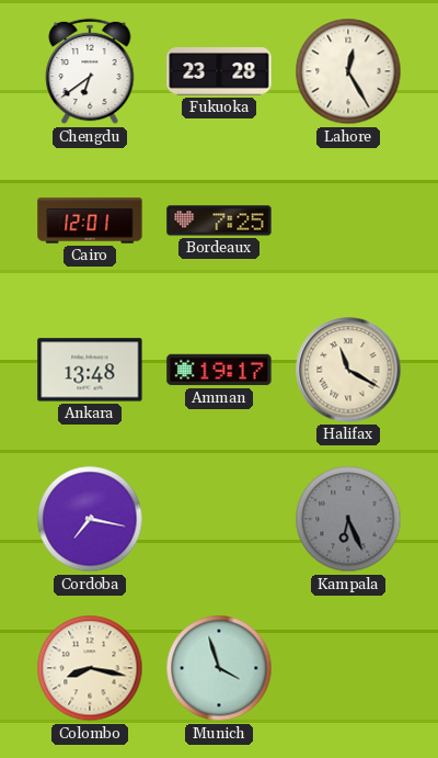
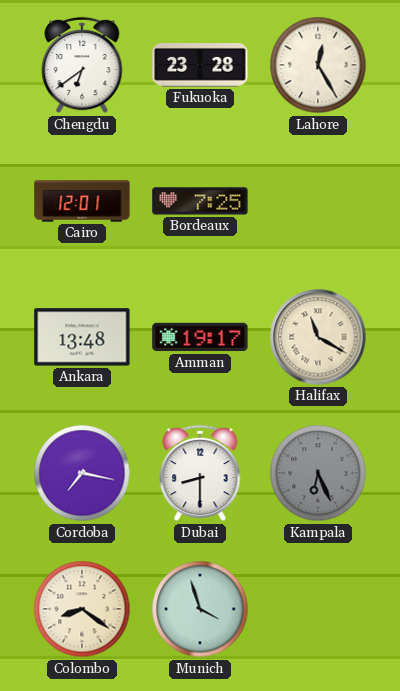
Dubai: none -> 8:30
Colombo: 8:17 -> 8:21
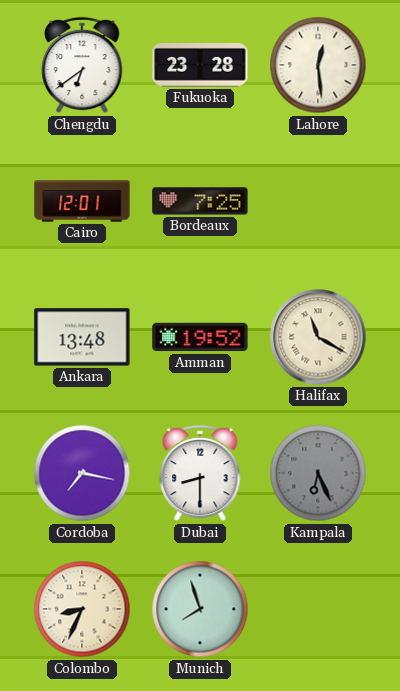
Lahore: 12:25 -> 12:29
Amman: 19:17 -> 19:52
Colombo: 8:21 -> 8:34
Munich: 3:57 -> 7:57
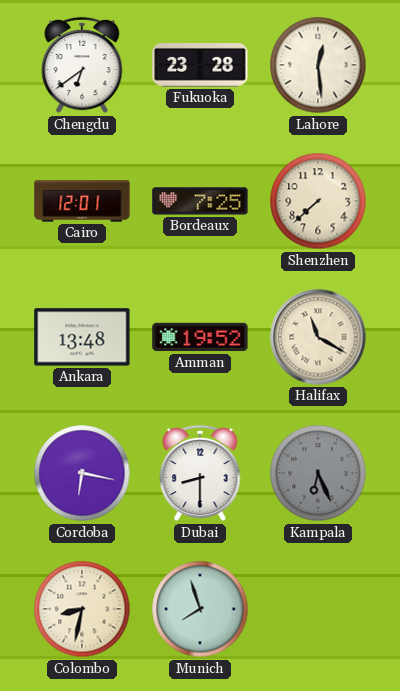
Shenzhen: none -> 7:38
Cordoba: 7:17 -> 6:17
Colombo: 8:34 -> 8:32
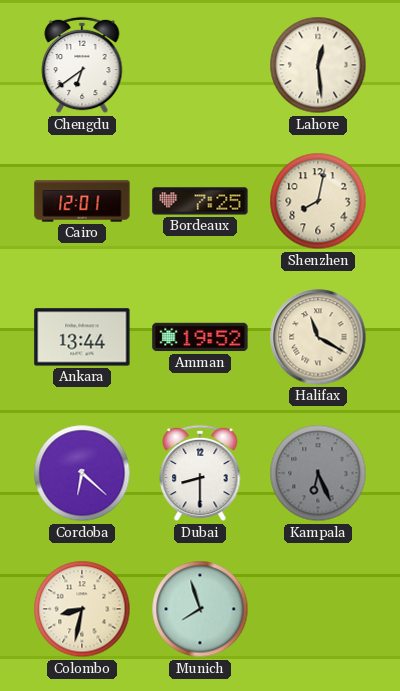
Fukuoka: 23:28 -> none
Shenzhen: 7:38 -> 8:02
Ankara: 13:48 -> 13:44
Cordoba: 6:17 -> 6:22
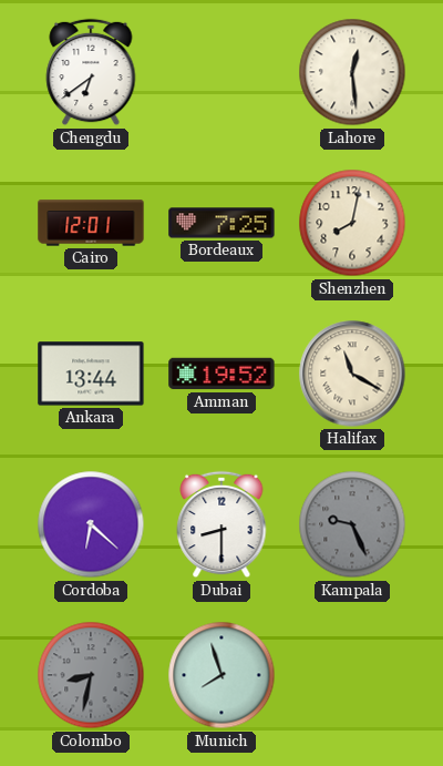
Kampala: 6:26 -> 9:26
Colombo dial: cream -> grey
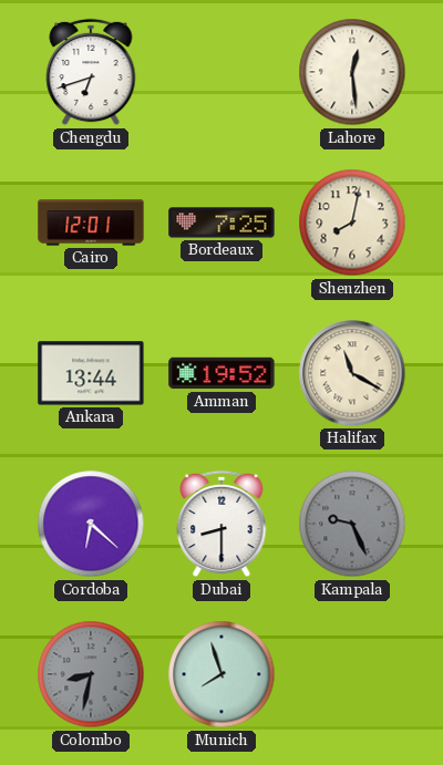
Chengdu: 6:39 -> 6:42
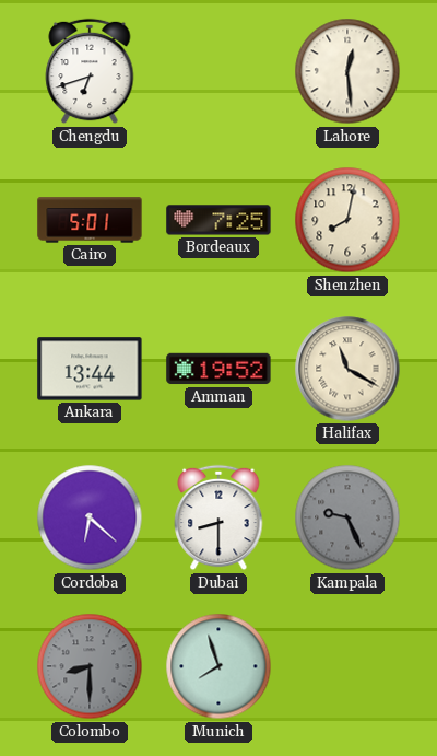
Cairo: 12:01 -> 5:01
Colombo: 8:32 -> 8:30
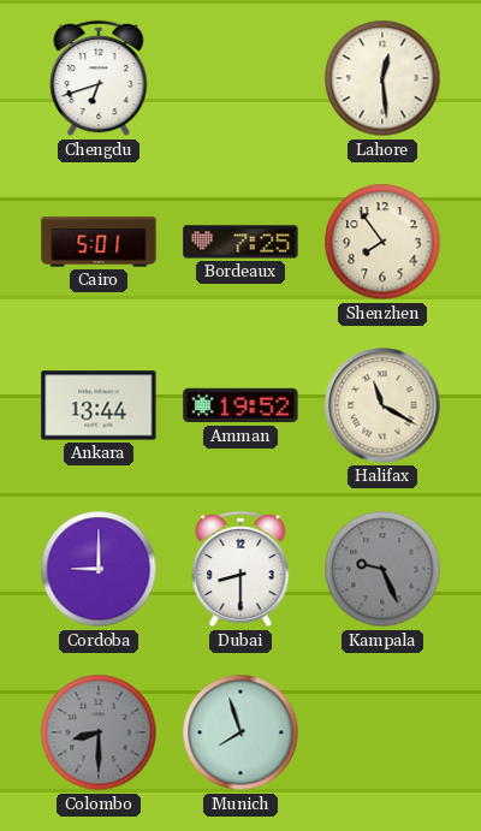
Shenzhen: 8:02 -> 7:54
Cordoba: 6:22 -> 9:00
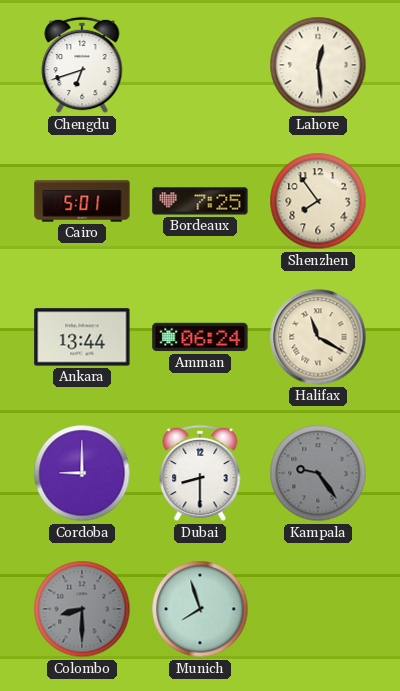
Amman: 19:52 -> 06:24
Kampala: 9:26 -> 9:24
